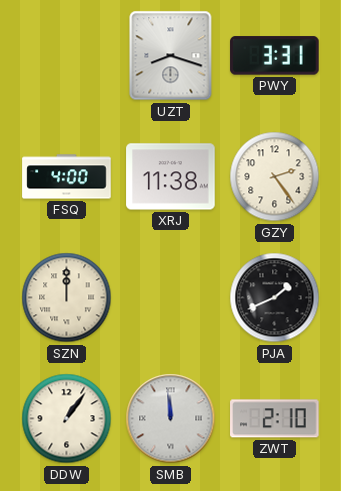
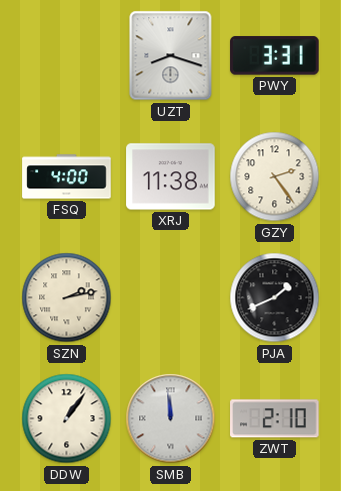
SZN: 12:00 -> 2:13
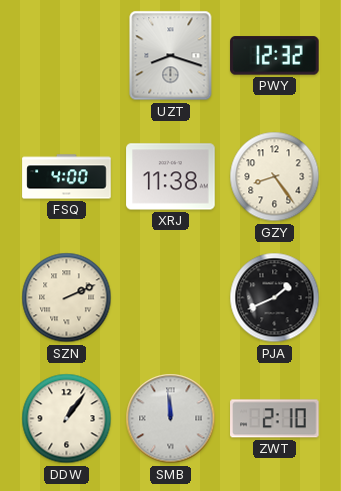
PWY: 3:31 -> 12:32
GZY: 2:24 -> 8:24
SZN: 2:13 -> 2:11
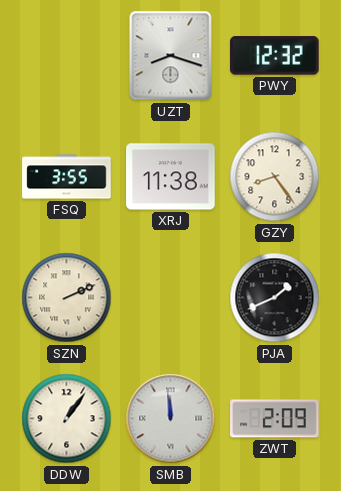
FSQ: 4:00 -> 3:55
ZWT: 2:10 -> 2:09
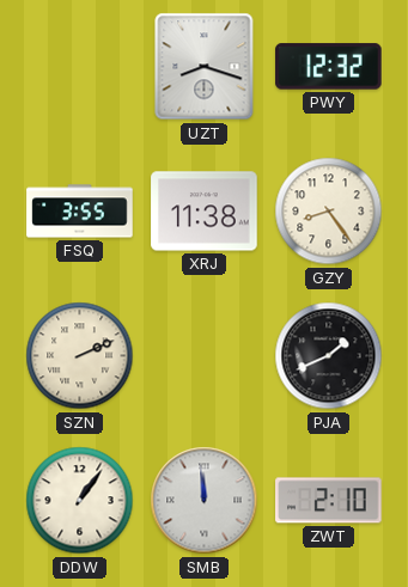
ZWT: 2:09 -> 2:10
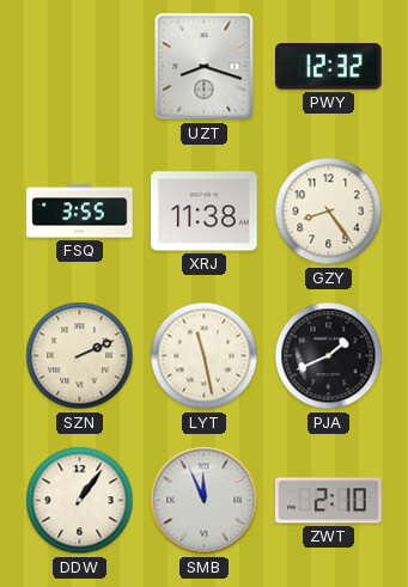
LYT: none -> 11:28
SMB: 11:59 -> 11:56
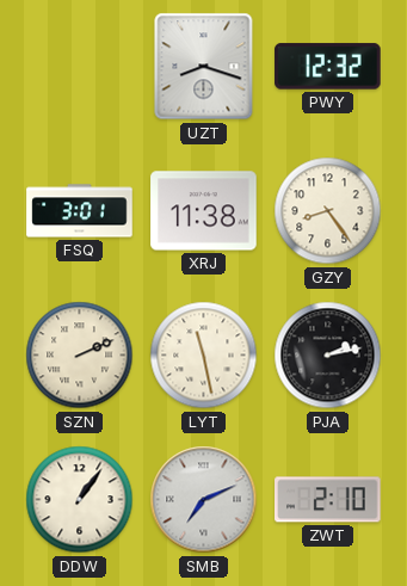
FSQ: 3:55 -> 3:01
PJA: 1:41 -> 2:13
SMB: 11:56 -> 7:11
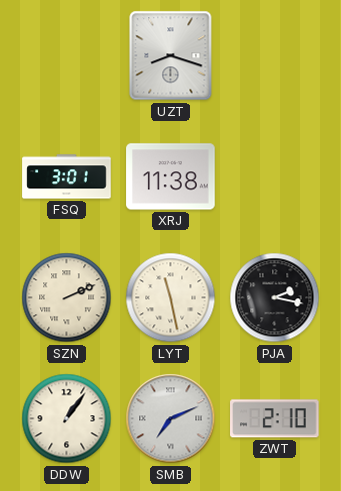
PWY: 12:32 -> none
GZY: 8:24 -> none
PJA: 2:13 -> 2:17
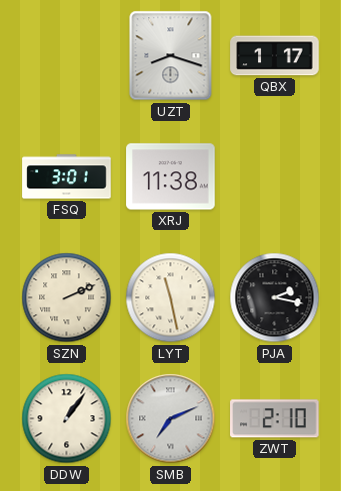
QBX: none -> 1:17
